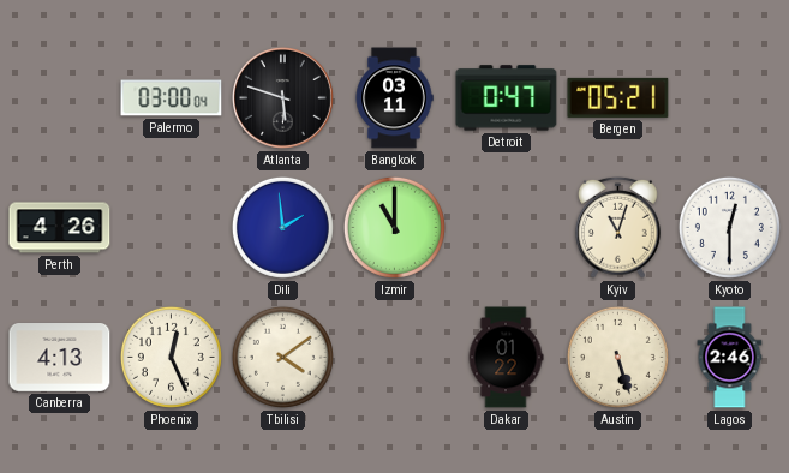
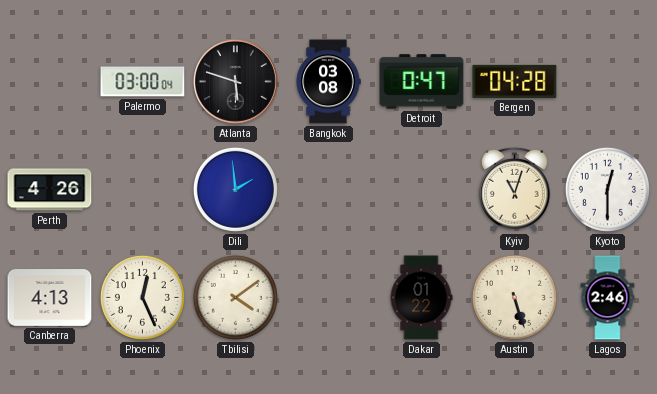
Bangkok: 03:11 -> 03:08
Bergen: 05:21 -> 04:28
Izmir: 11:00 -> none
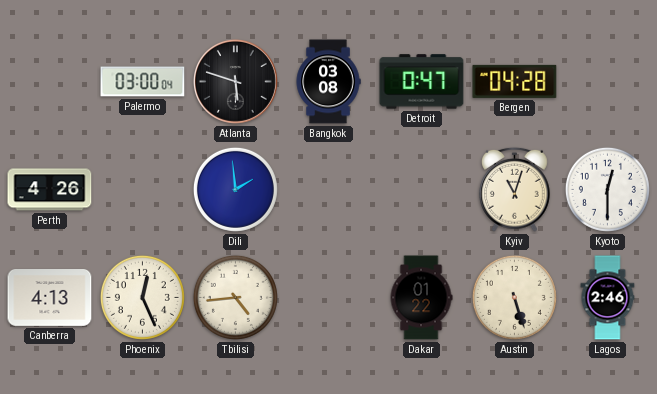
Tbilisi: 4:09 -> 4:44
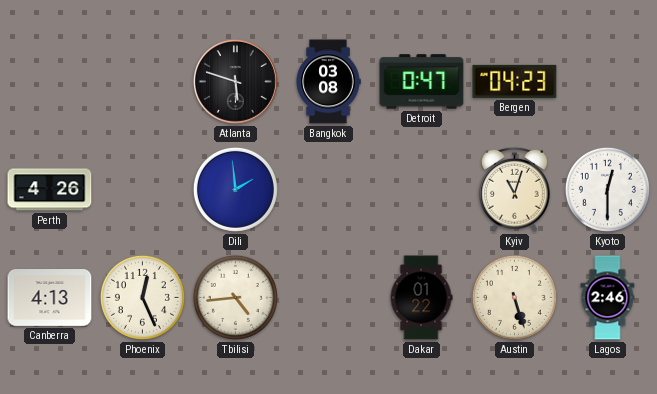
Palermo: 03:00 -> none
Bergen: 04:28 -> 04:23
